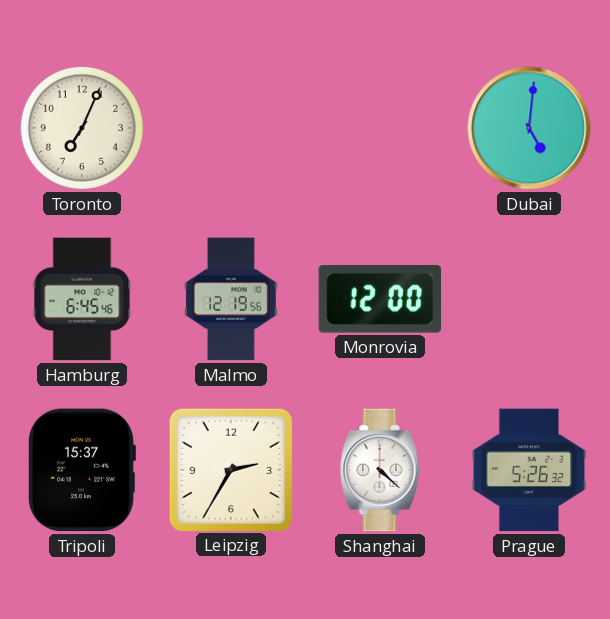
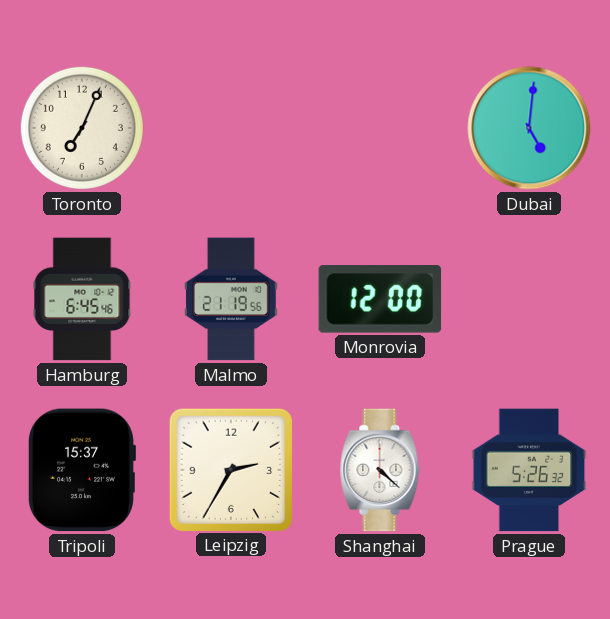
Malmo: 12:19 -> 21:19
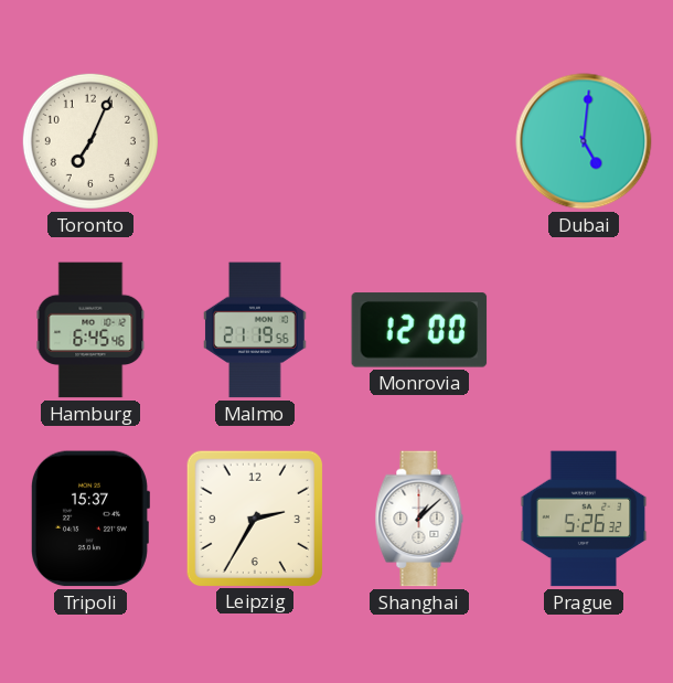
Shanghai: 4:22 -> 1:08
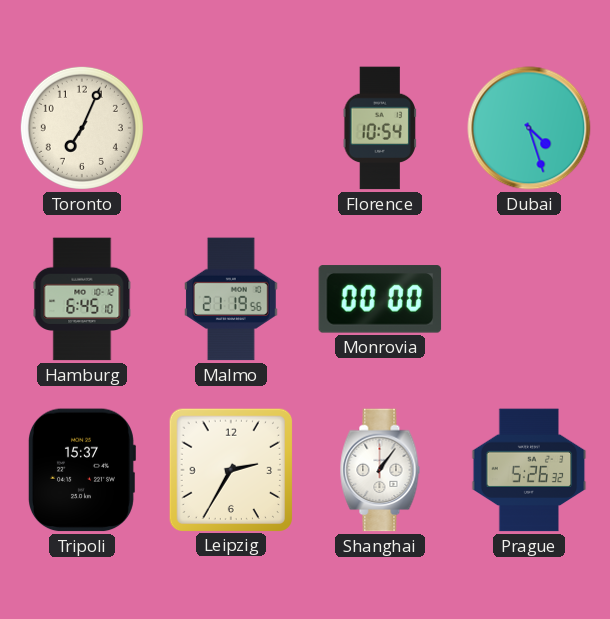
Florence: none -> 10:54
Dubai: 5:01 -> 4:27
Hamburg: 6:45:46 -> 6:45:10
Monrovia: 12:00 -> 00:00
Shanghai: 1:08 -> 1:06
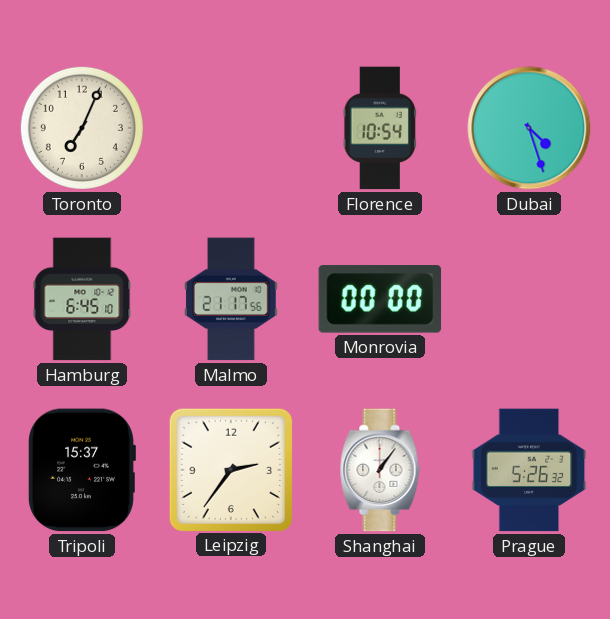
Malmo: 21:19 -> 21:17
Leipzig: 2:35 -> 2:36
